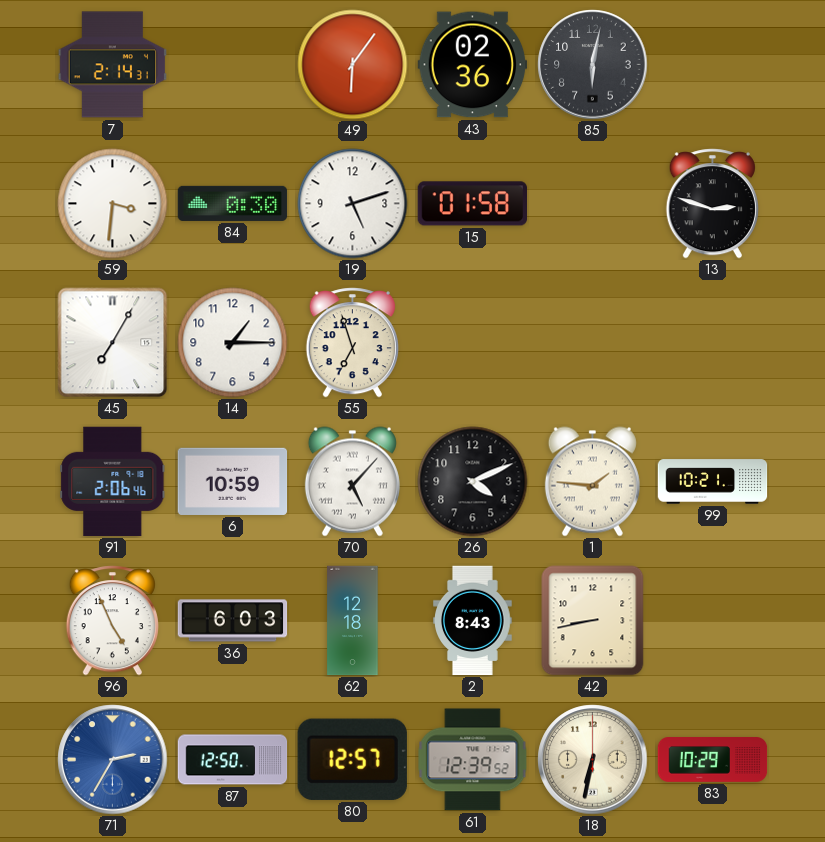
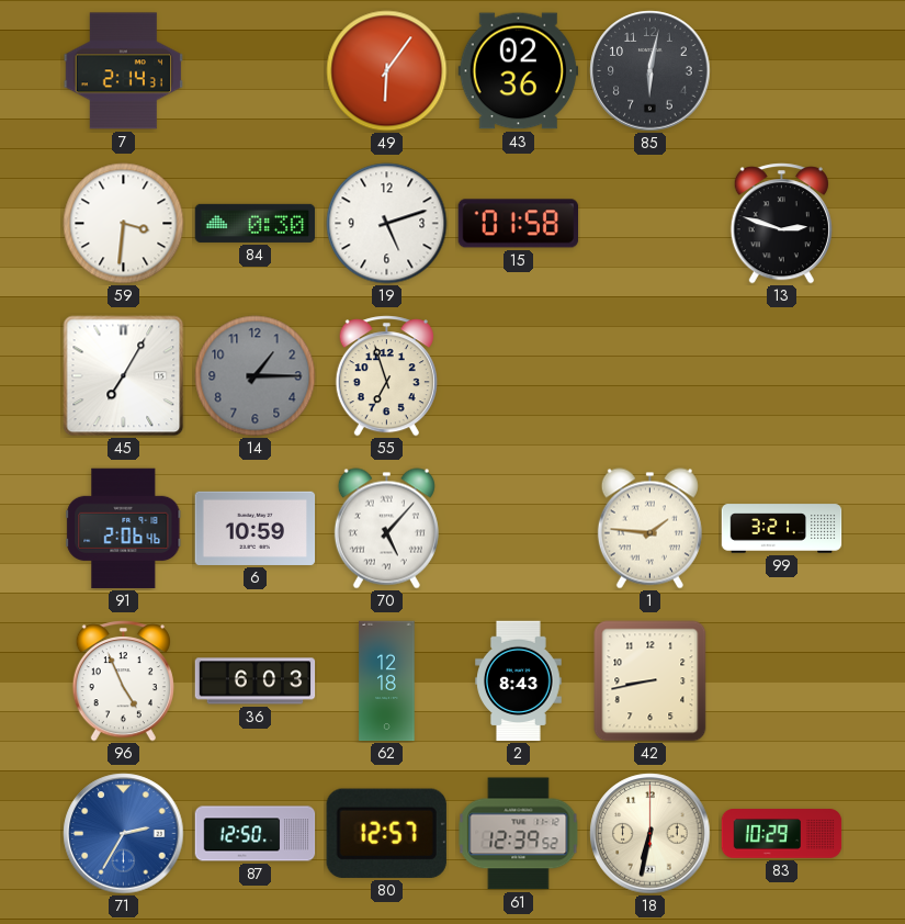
14 dial: white -> grey
26: 4:11 -> none
99: 10:21 -> 3:21
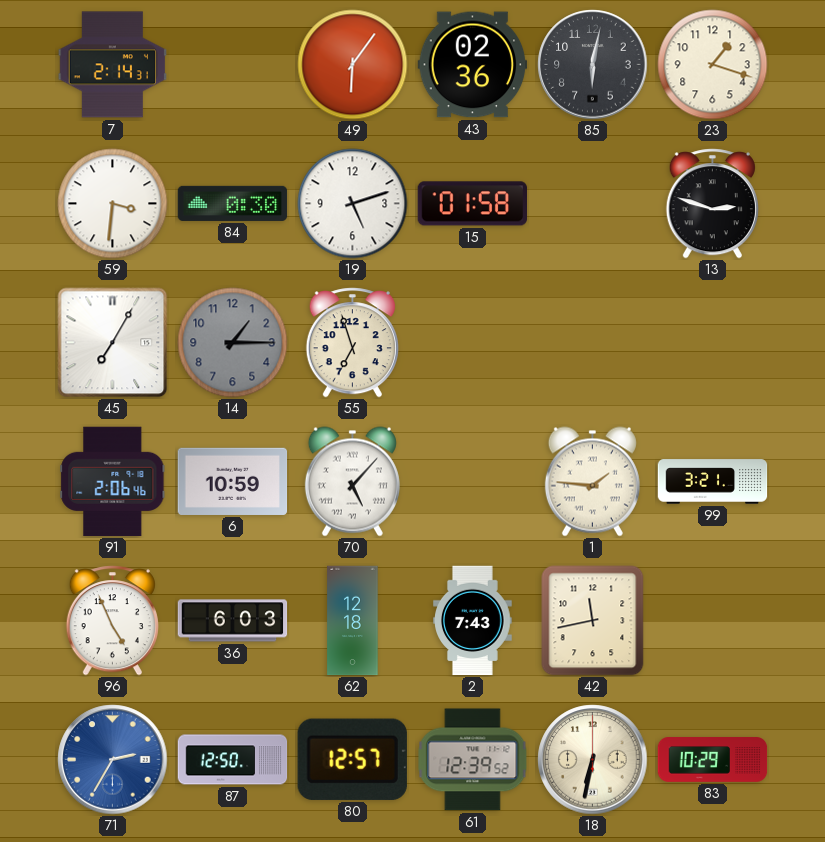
23: none -> 1:18
2: 8:43 -> 7:43
42: 8:43 -> 11:43
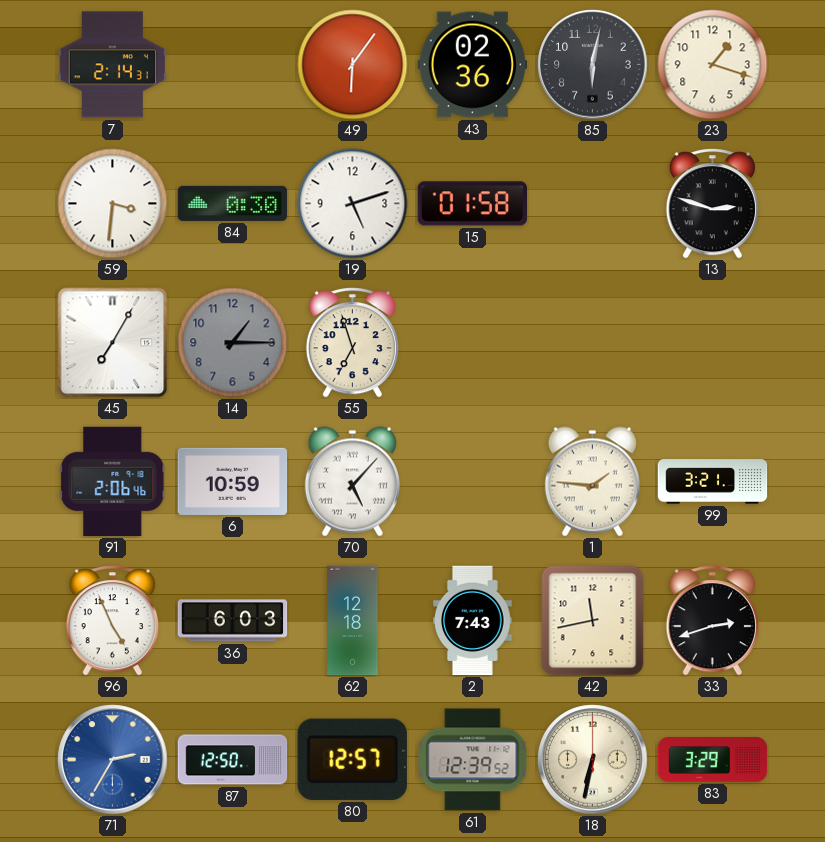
33: none -> 2:42
83: 10:29 -> 3:29
